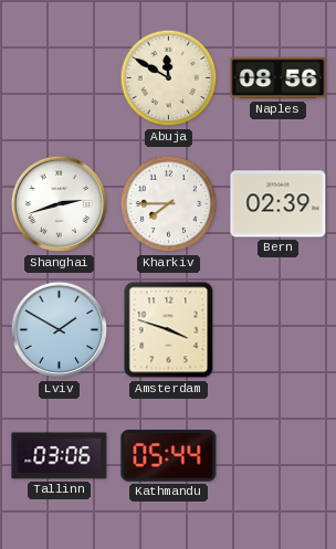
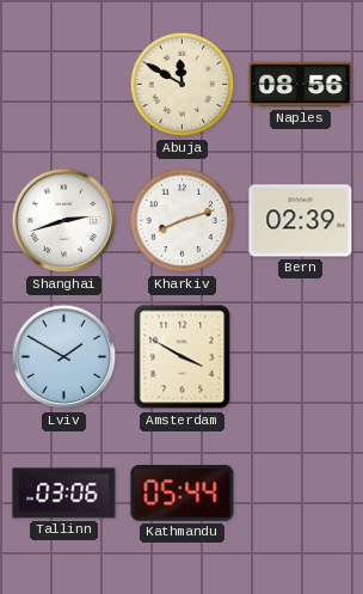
Kharkiv: 7:45 -> 8:12
Amsterdam: 3:48 -> 3:50
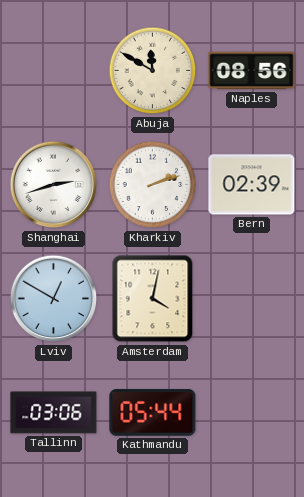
Kharkiv: 8:12 -> 2:12
Lviv: 1:50 -> 12:50
Amsterdam: 3:50 -> 4:02
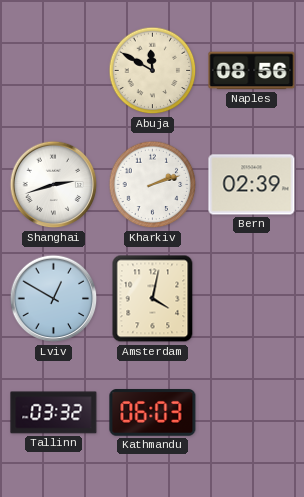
Tallinn: 03:06 -> 03:32
Kathmandu: 05:44 -> 06:03
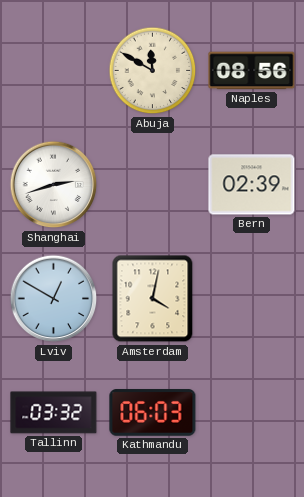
Kharkiv: 2:12 -> none
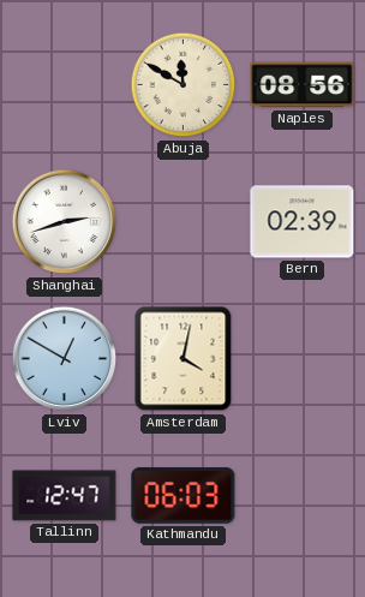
Tallinn: 03:32 -> 12:47
